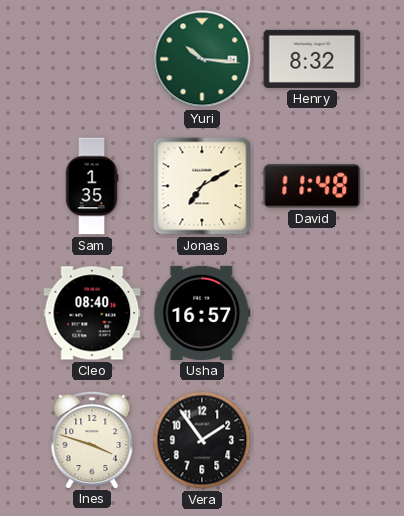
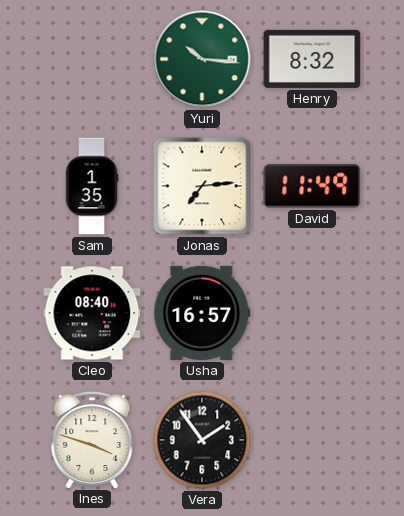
Jonas: 7:10 -> 7:14
David: 11:48 -> 11:49
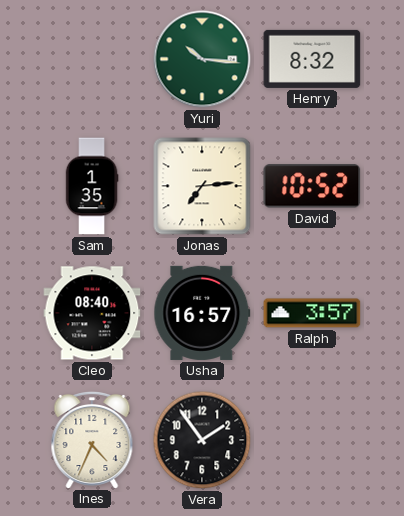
David: 11:49 -> 10:52
Ralph: none -> 3:57
Ines: 3:48 -> 4:34
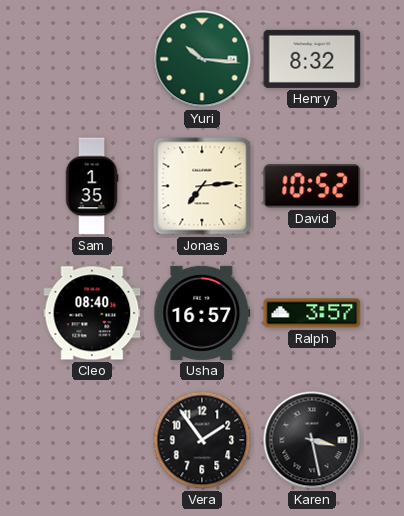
Ines: 4:34 -> none
Karen: none -> 3:28
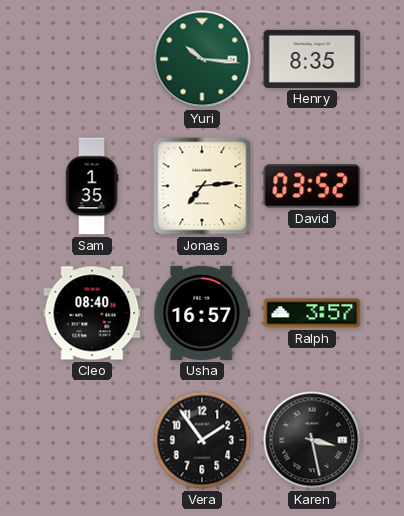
Henry: 8:32 -> 8:35
David: 10:52 -> 03:52
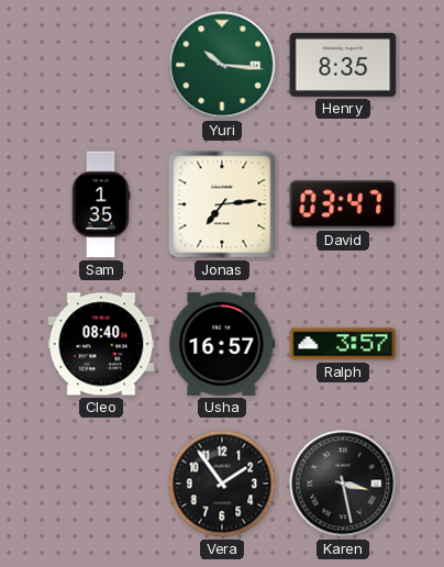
David: 03:52 -> 03:47
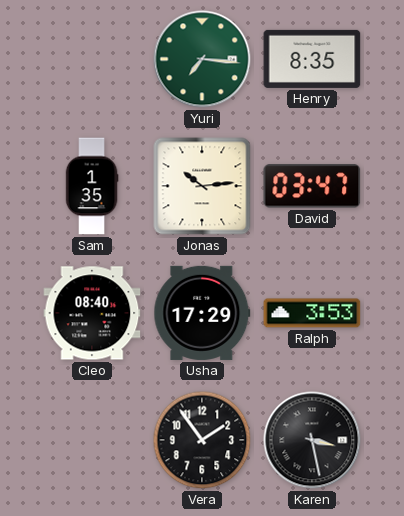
Yuri: 10:16 -> 7:16
Jonas: 7:14 -> 10:14
Usha: 16:57 -> 17:29
Ralph: 3:57 -> 3:53
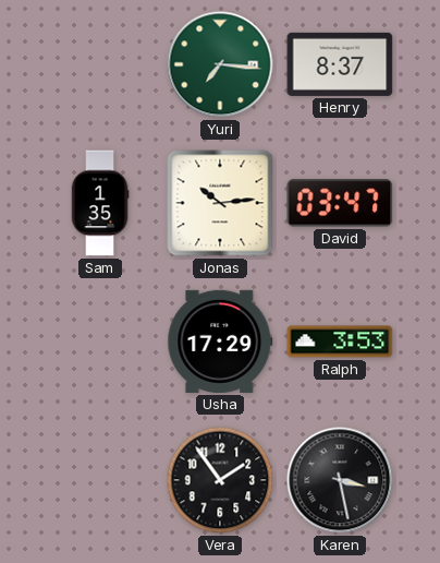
Henry: 8:35 -> 8:37
Cleo: 08:40 -> none
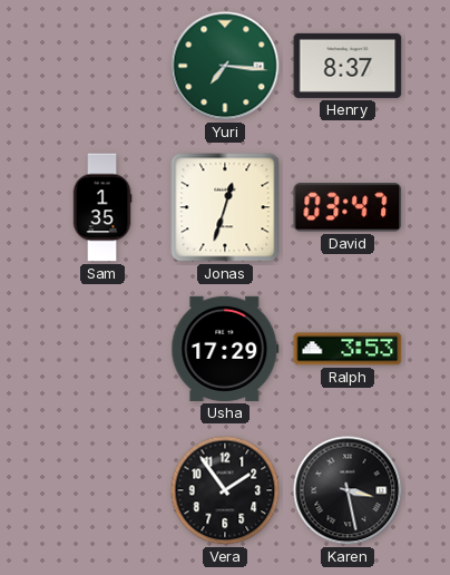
Jonas: 10:14 -> 12:33
